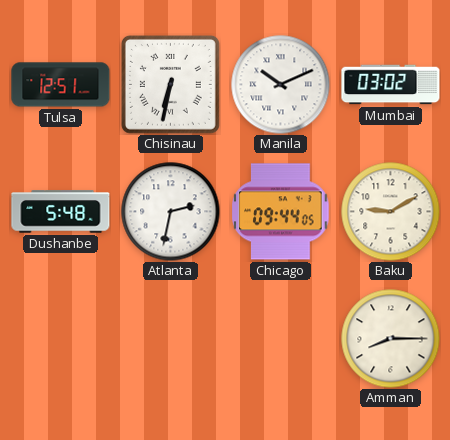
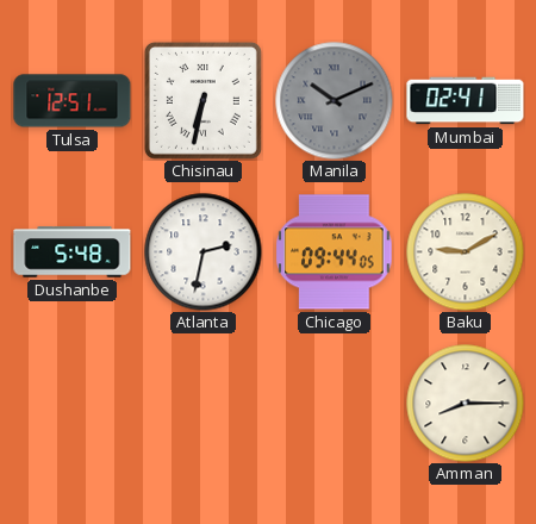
Manila dial: white -> grey
Mumbai: 03:02 -> 02:41
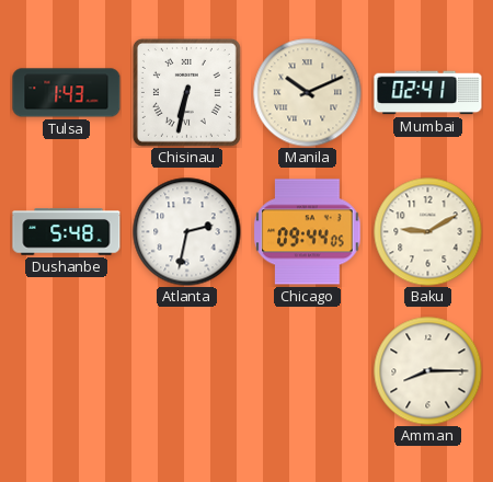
Tulsa: 12:51 -> 1:43
Manila dial: grey -> cream
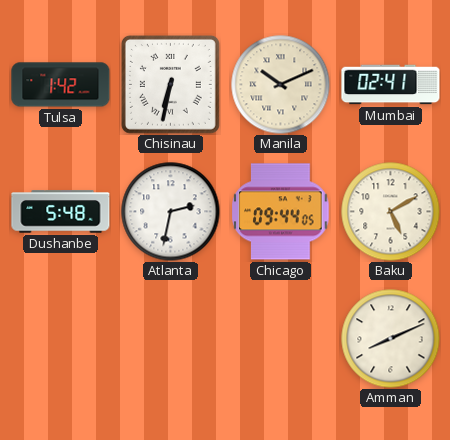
Tulsa: 1:43 -> 1:42
Baku: 9:10 -> 5:10
Amman: 8:15 -> 8:11
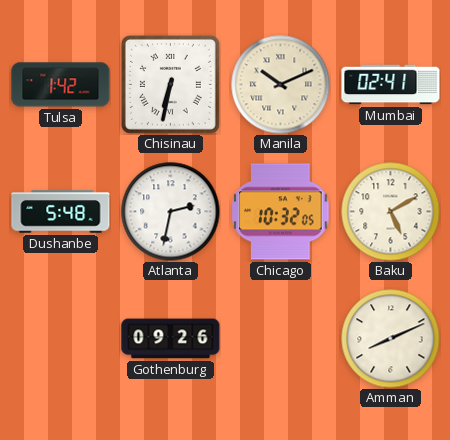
Chicago: 09:44 -> 10:32
Gothenburg: none -> 09:26
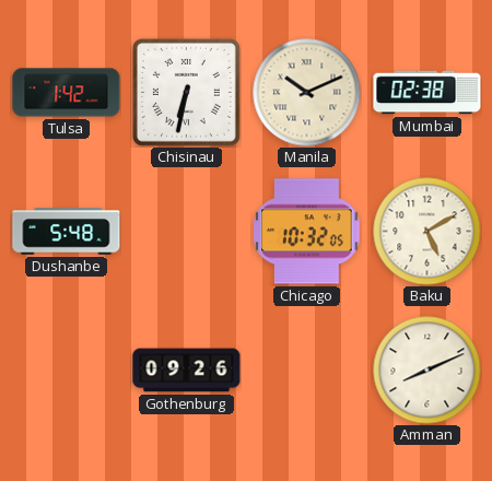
Mumbai: 02:41 -> 02:38
Atlanta: 2:32 -> none
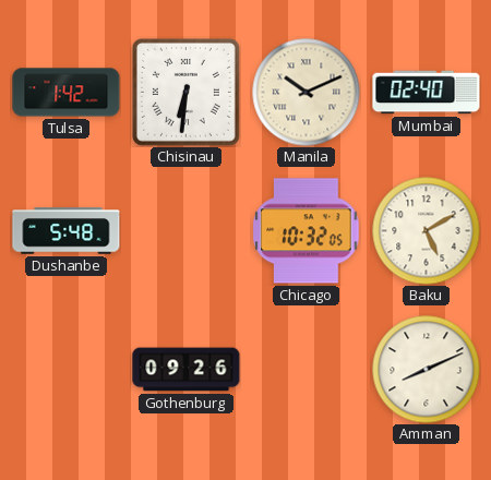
Chisinau: 6:32 -> 6:31
Mumbai: 02:38 -> 02:40
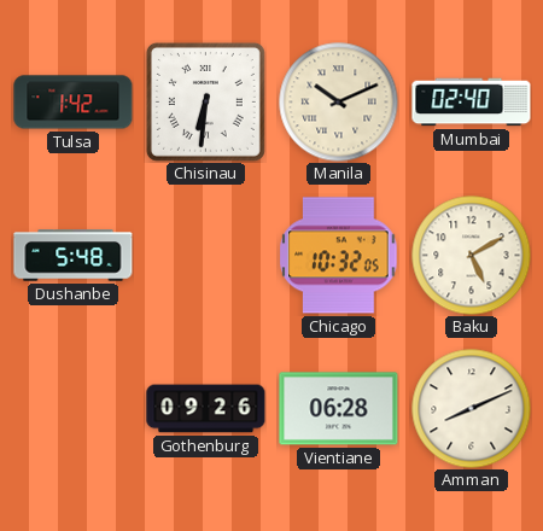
Vientiane: none -> 06:28
